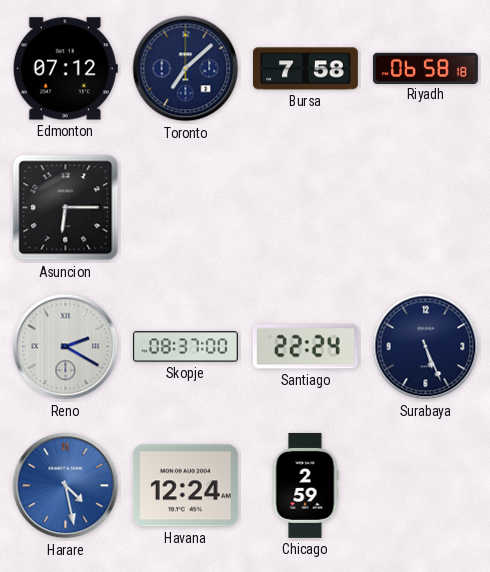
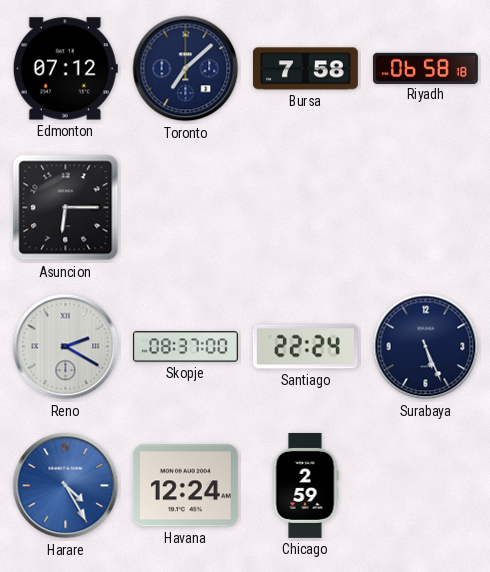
Harare: 4:28 -> 4:25
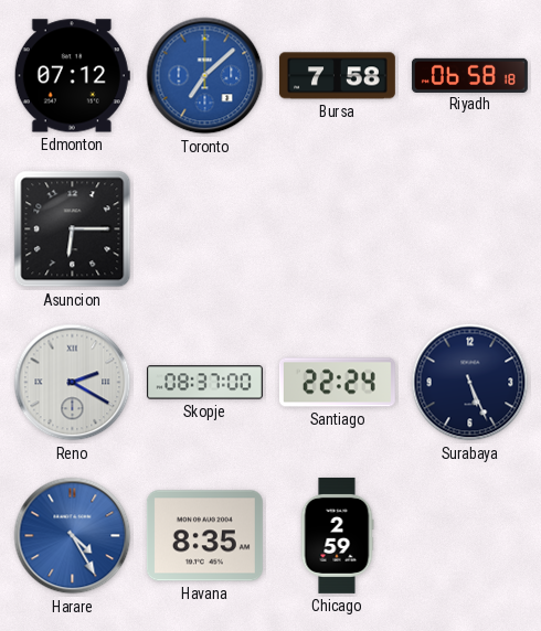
Toronto dial: navy -> blue
Havana: 12:24 -> 8:35
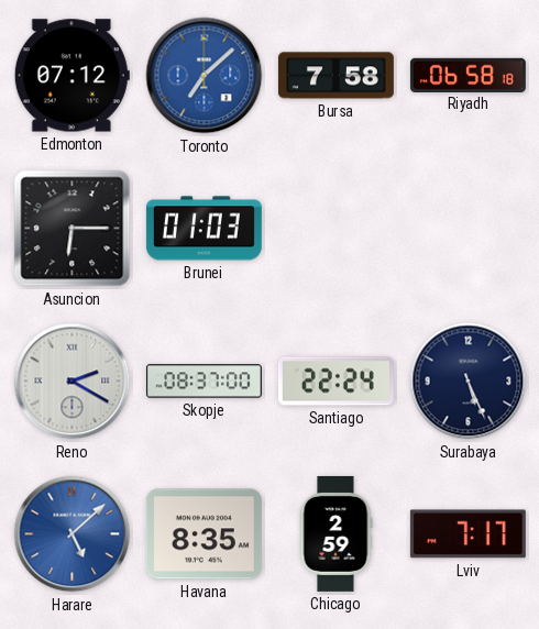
Brunei: none -> 01:03
Harare: 4:25 -> 5:08
Lviv: none -> 7:17
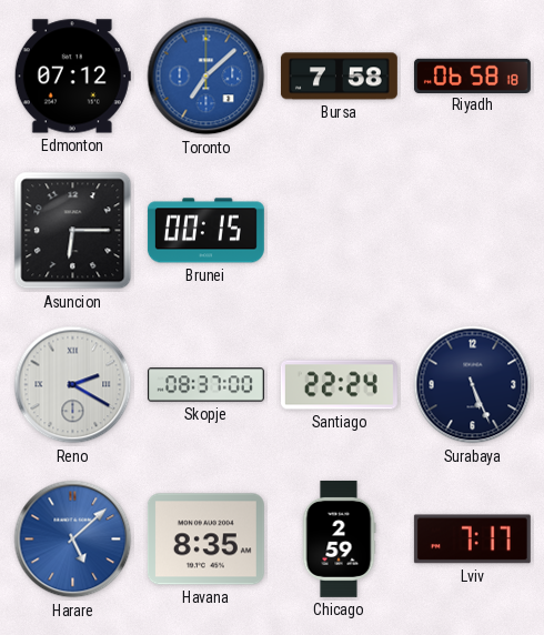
Brunei: 01:03 -> 00:15
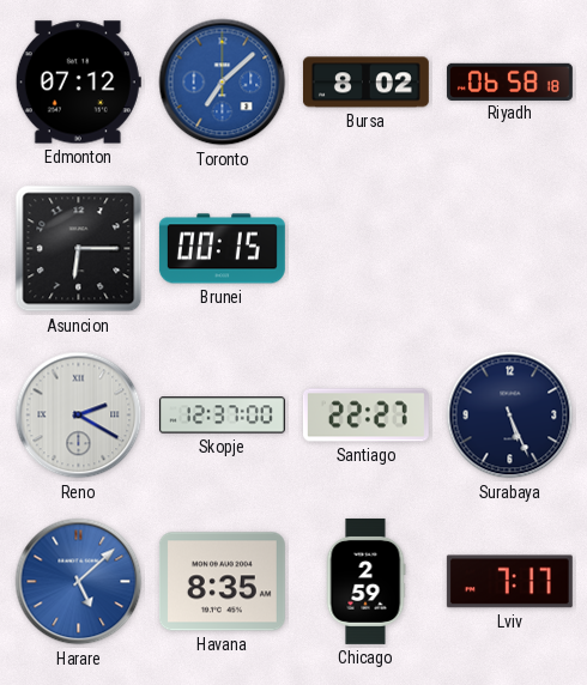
Bursa: 7:58 -> 8:02
Skopje: 08:37 -> 12:37
Santiago: 22:24 -> 22:27
